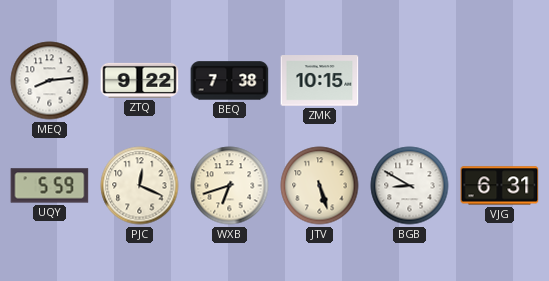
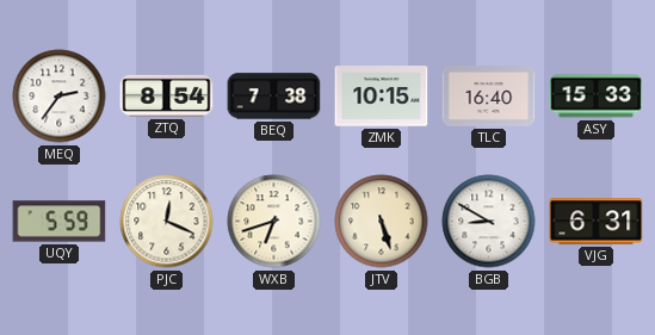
MEQ: 8:14 -> 2:36
ZTQ: 9:22 -> 8:54
TLC: none -> 16:40
ASY: none -> 15:33
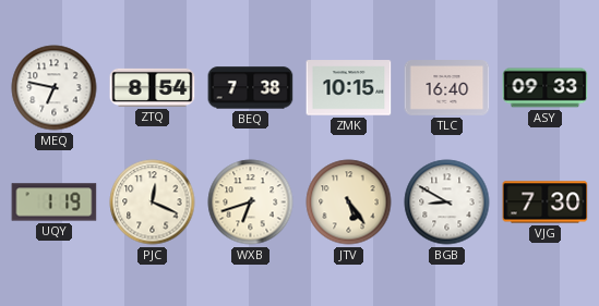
MEQ: 2:36 -> 6:47
ASY: 15:33 -> 09:33
UQY: 5:59 -> 1:19
JTV: 5:27 -> 5:24
VJG: 6:31 -> 7:30
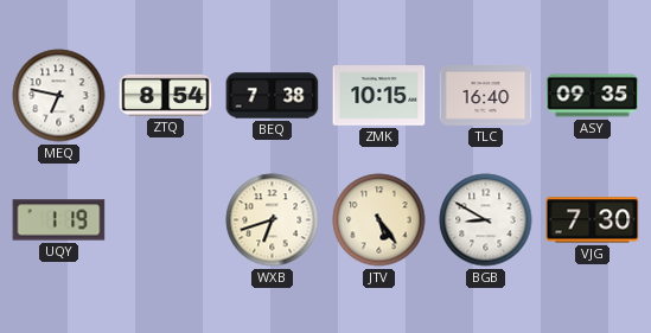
ASY: 09:33 -> 09:35
PJC: 12:19 -> none
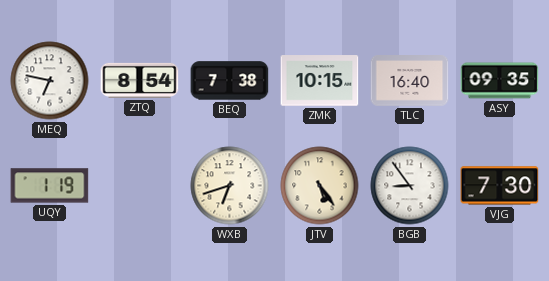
BGB: 8:50 -> 8:54
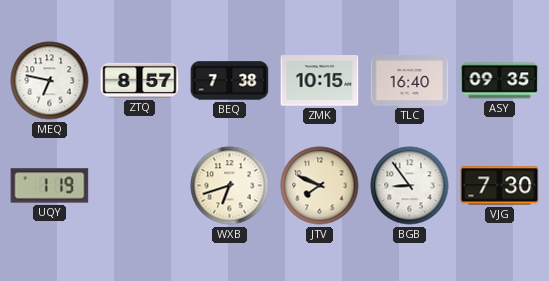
ZTQ: 8:54 -> 8:57
JTV: 5:24 -> 7:49
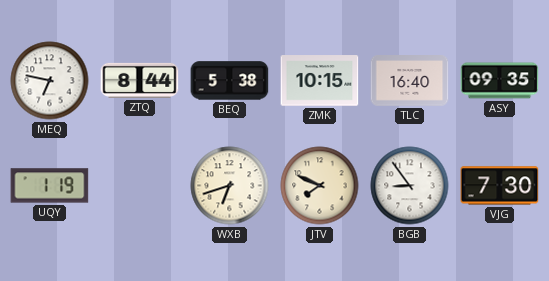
ZTQ: 8:57 -> 8:44
BEQ: 7:38 -> 5:38
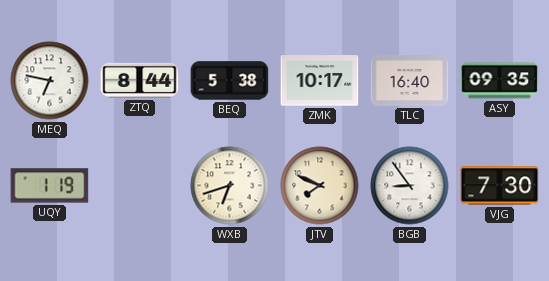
ZMK: 10:15 -> 10:17
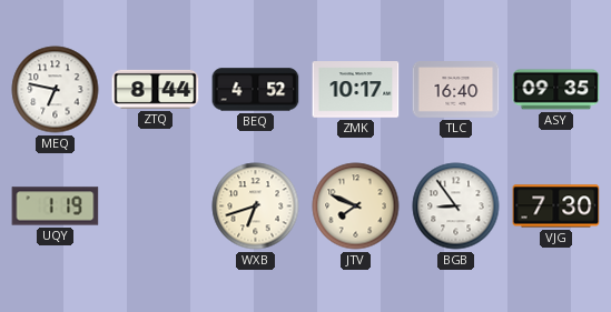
BEQ: 5:38 -> 4:52
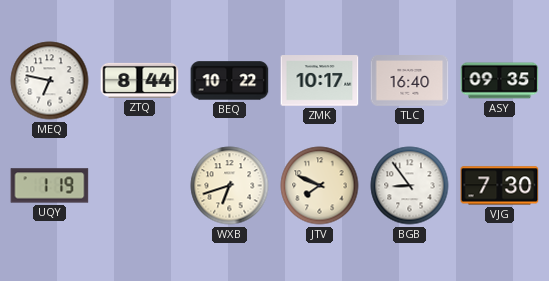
BEQ: 4:52 -> 10:22
